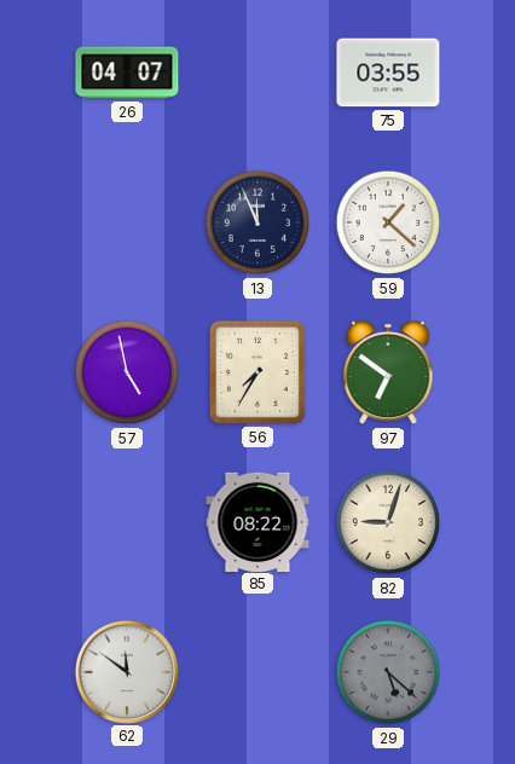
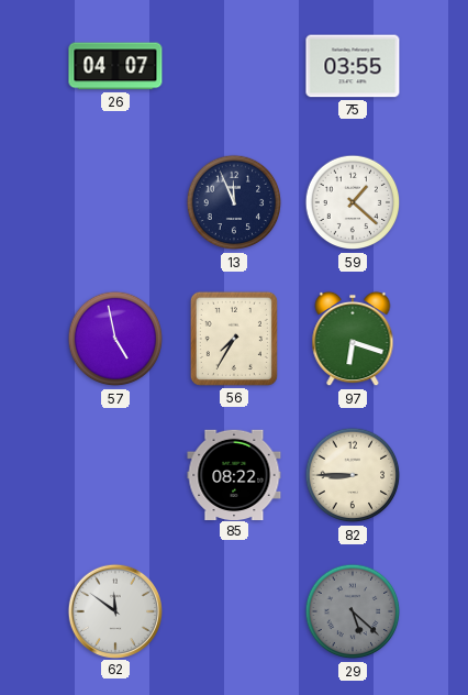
97: 6:51 -> 6:18
82: 9:03 -> 8:45
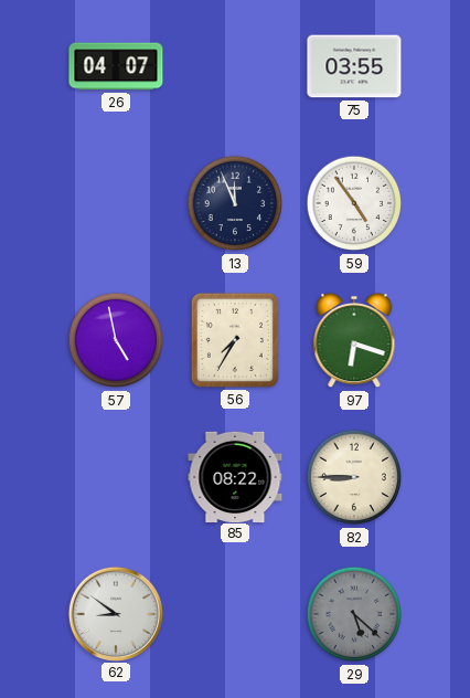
59: 1:22 -> 4:54
62: 11:51 -> 8:51
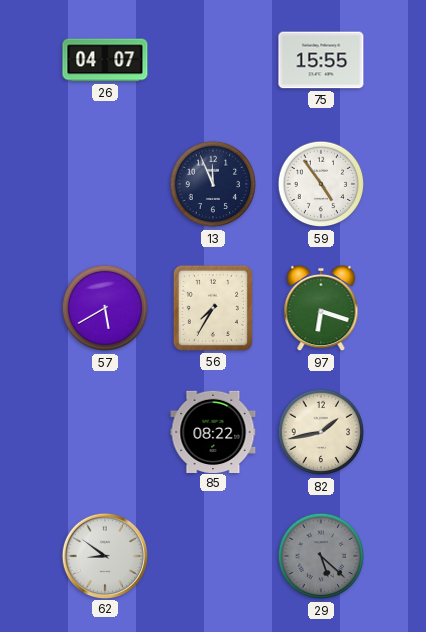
75: 03:55 -> 15:55
57: 4:58 -> 5:40
82: 8:45 -> 1:43
